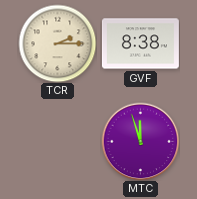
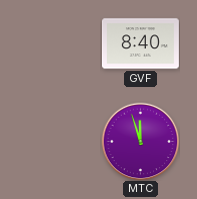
TCR: 2:15 -> none
GVF: 8:38 -> 8:40
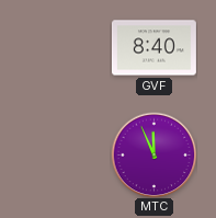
MTC: 11:57 -> 11:56
